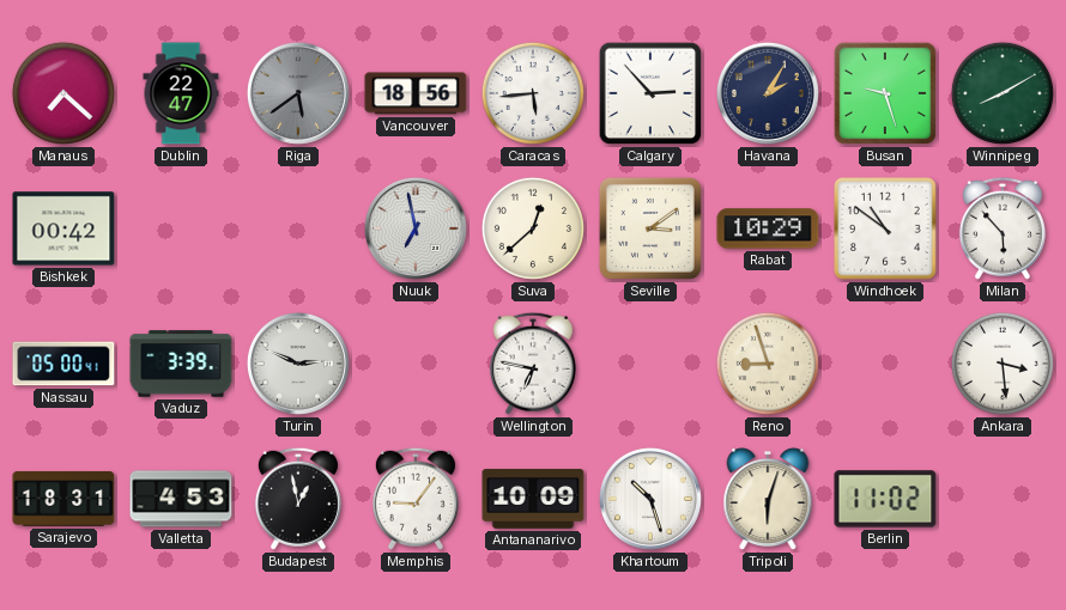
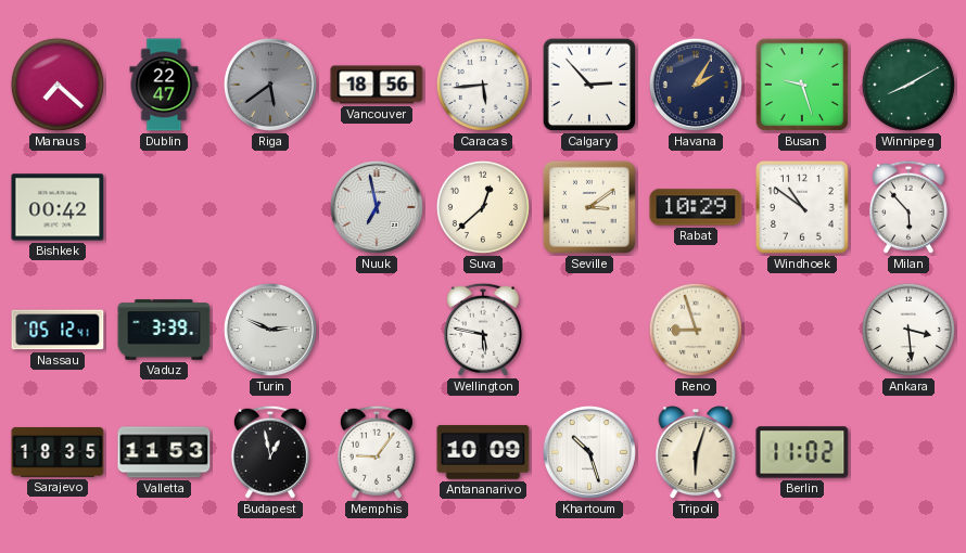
Nassau: 05:00 -> 05:12
Wellington: 6:47 -> 5:47
Sarajevo: 18:31 -> 18:35
Valletta: 4:53 -> 11:53
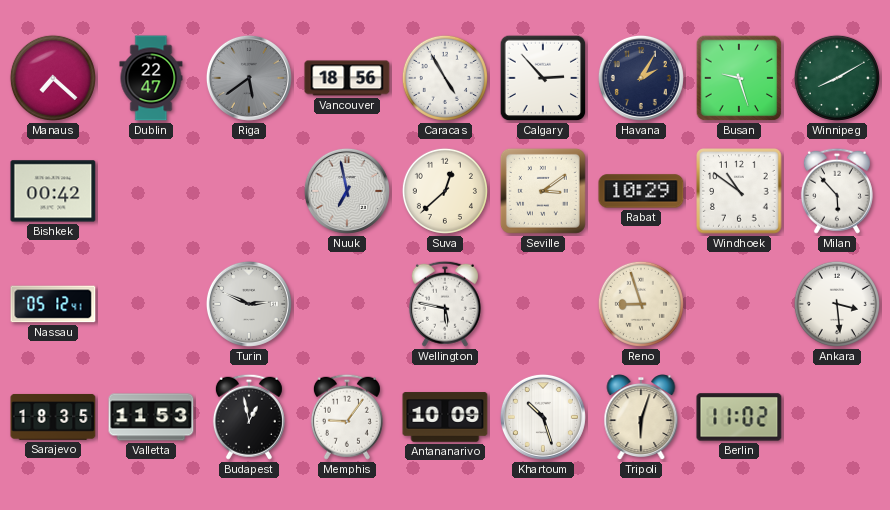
Caracas: 5:44 -> 4:55
Vaduz: 3:39 -> none
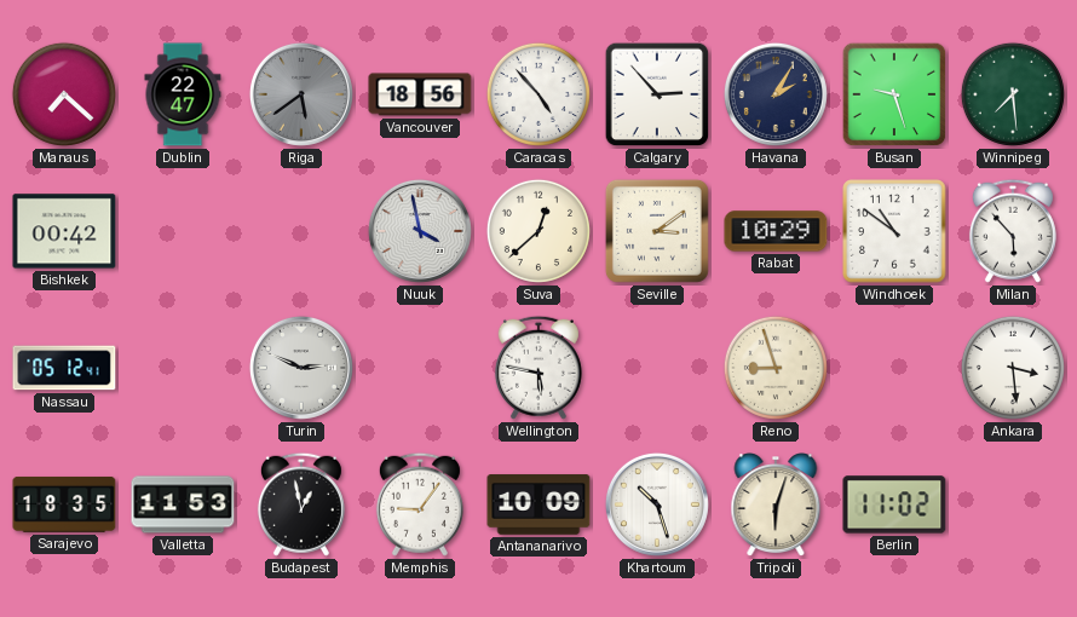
Caracas: 4:55 -> 4:53
Winnipeg: 8:10 -> 7:29
Nuuk: 6:58 -> 3:58
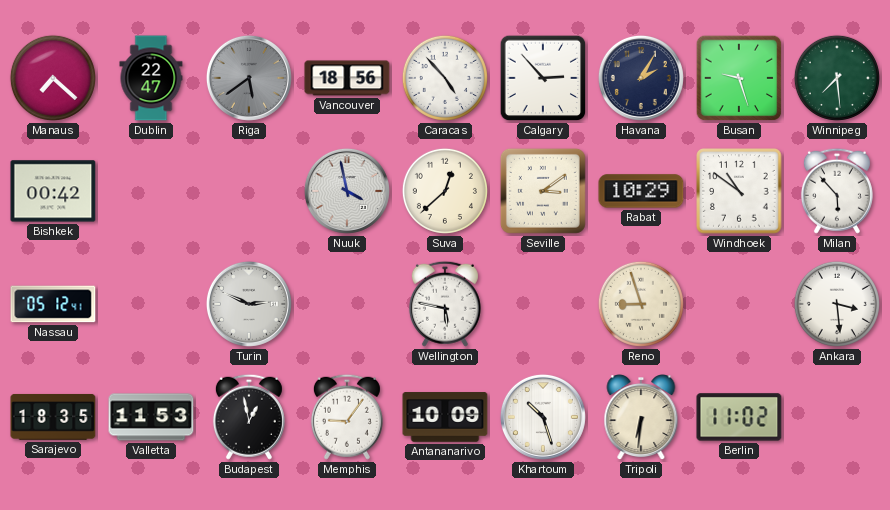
Tripoli: 6:03 -> 6:31
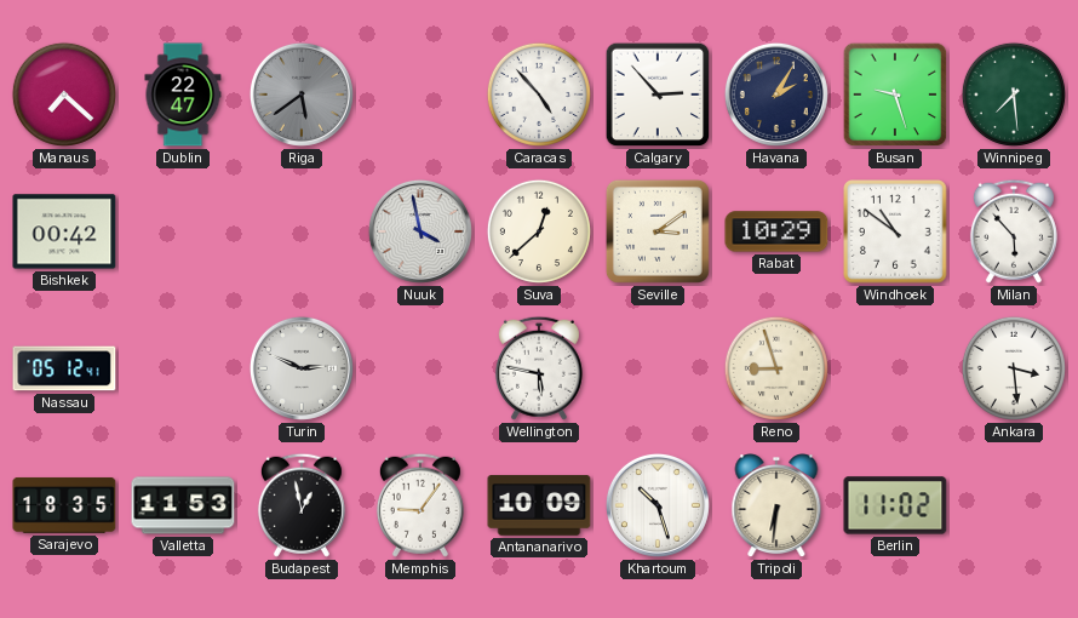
Vancouver: 18:56 -> none
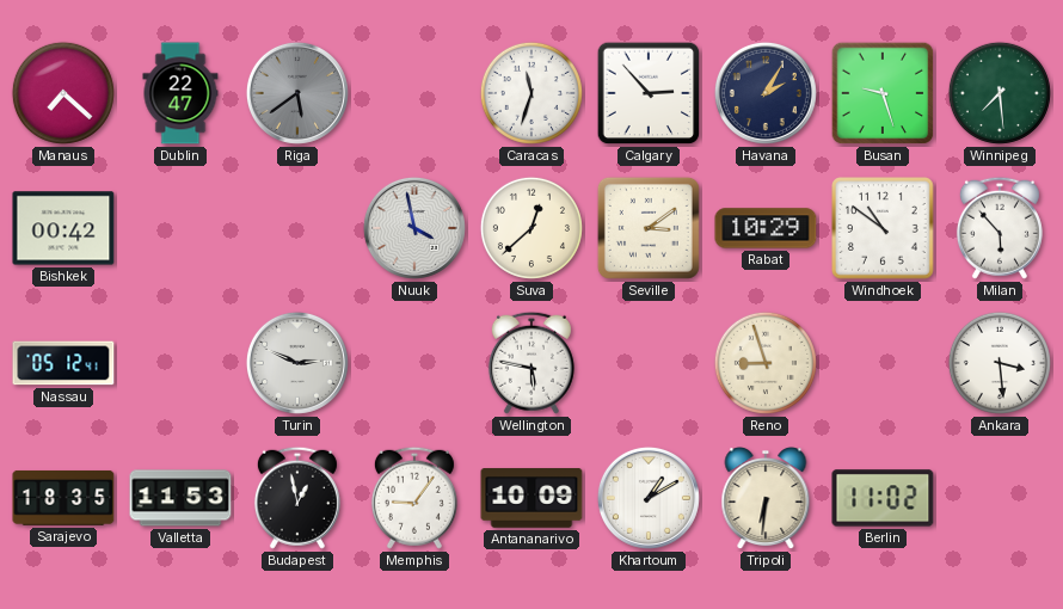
Caracas: 4:53 -> 11:33
Khartoum: 10:27 -> 1:10
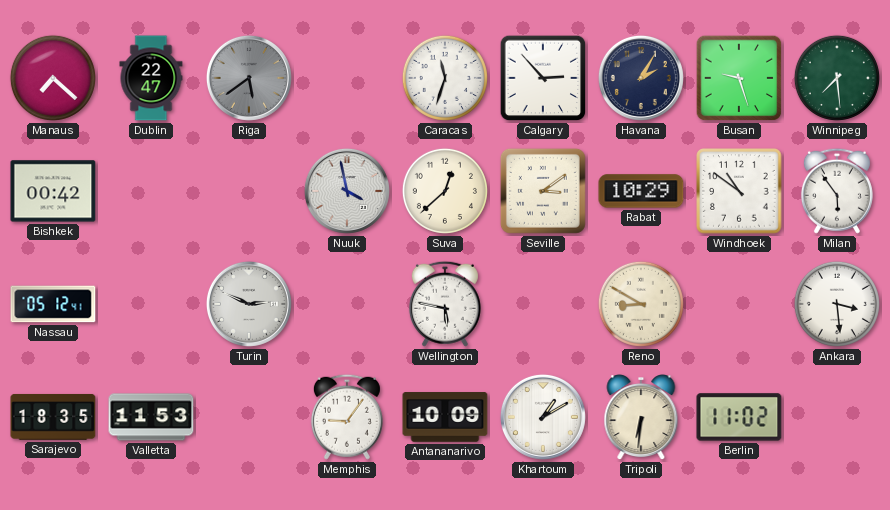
Milan: 5:53 -> 5:54
Reno: 8:57 -> 8:50
Budapest: 12:58 -> none
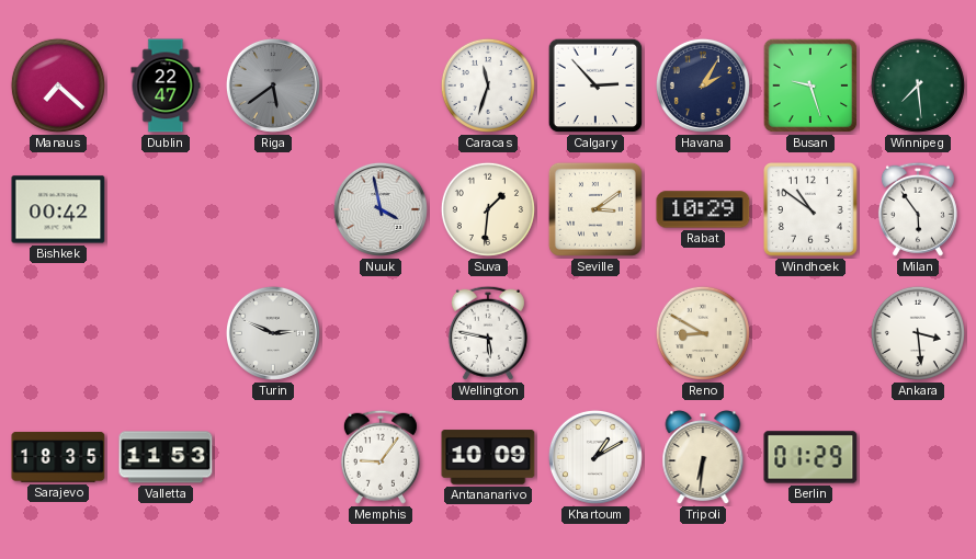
Suva: 12:38 -> 1:31
Nassau: 05:12 -> none
Berlin: 11:02 -> 01:29
